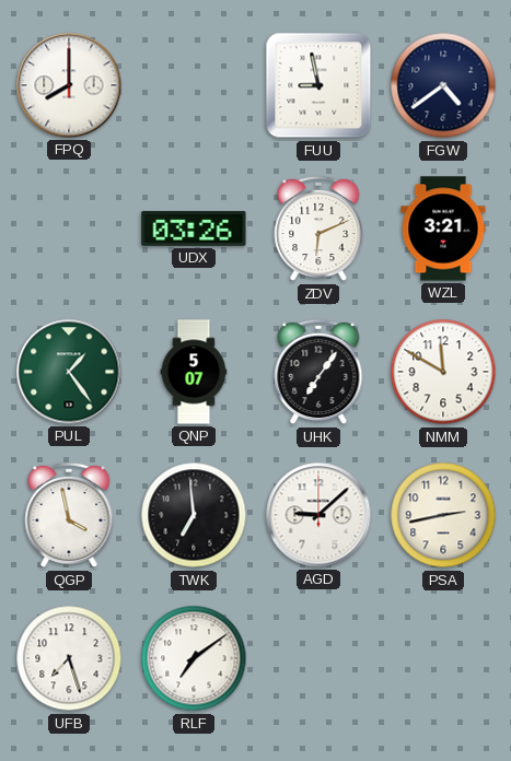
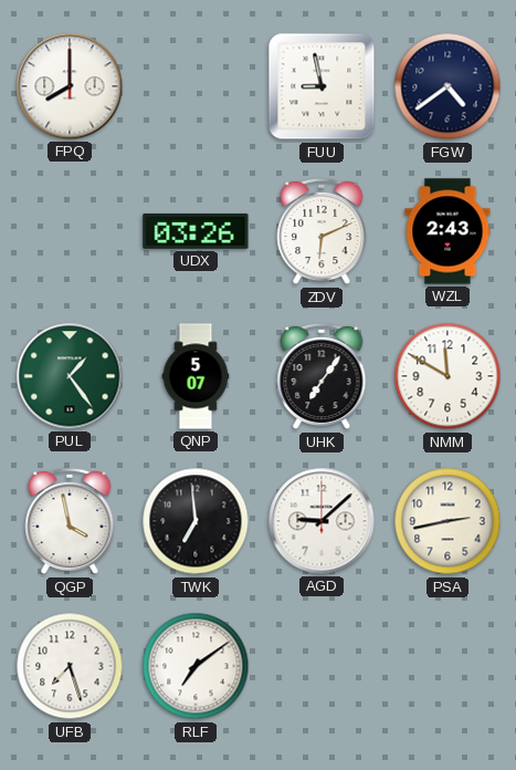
WZL: 3:21 -> 2:43
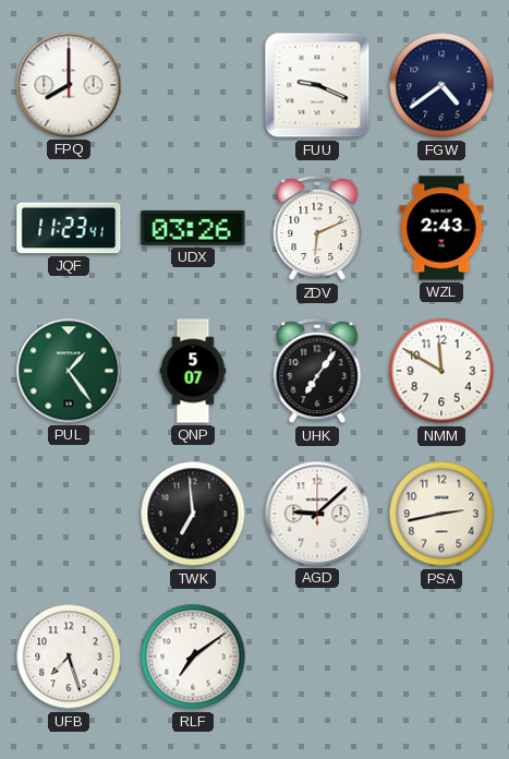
FUU: 8:58 -> 9:19
JQF: none -> 11:23
QGP: 3:58 -> none
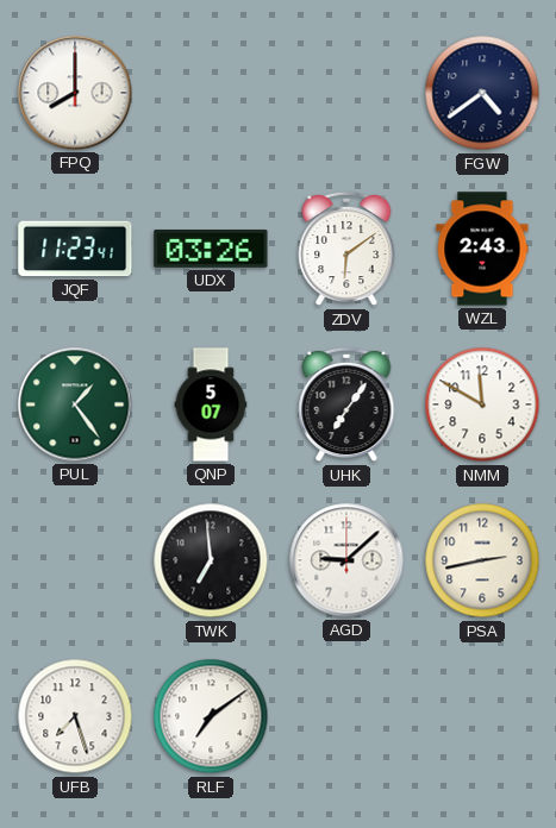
FUU: 9:19 -> none
ZDV: 6:11 -> 6:09
